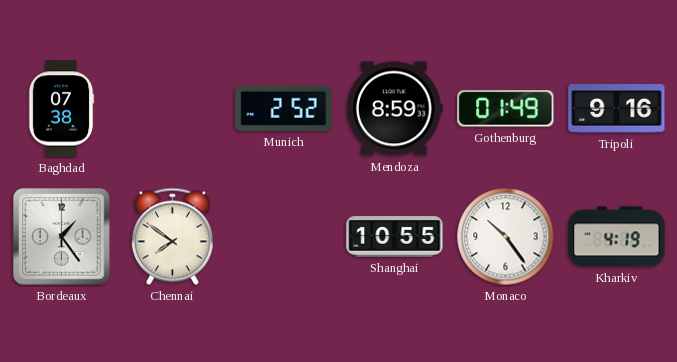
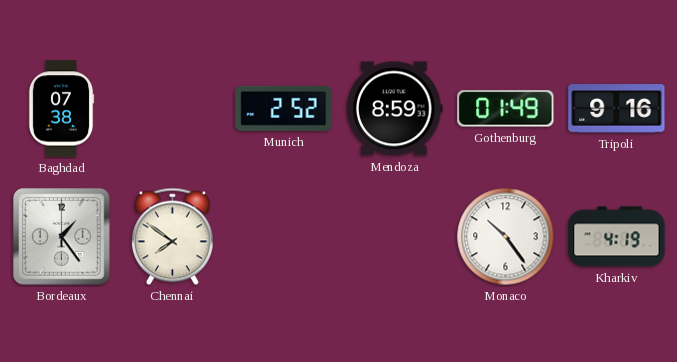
Shanghai: 10:55 -> none
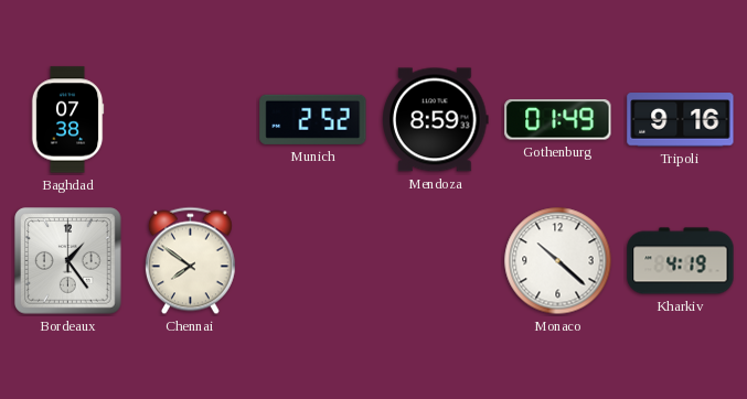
Monaco: 10:24 -> 10:22
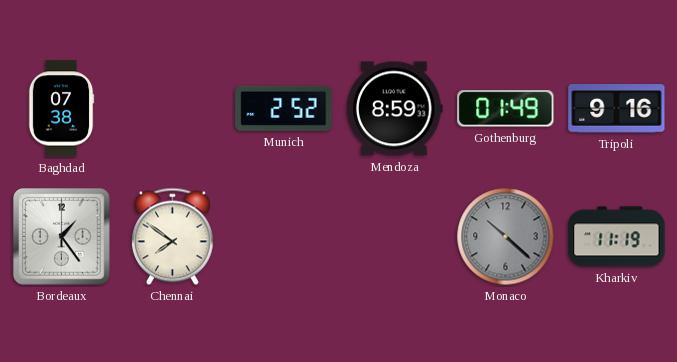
Monaco dial: white -> grey
Kharkiv: 4:19 -> 11:19
